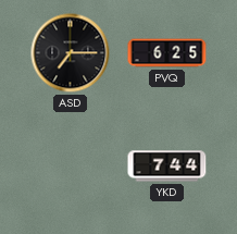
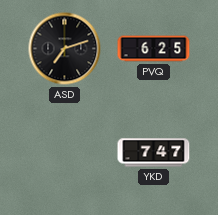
ASD: 7:15 -> 7:12
YKD: 7:44 -> 7:47
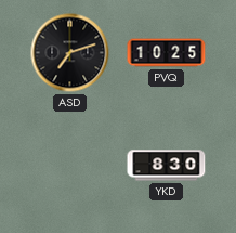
PVQ: 6:25 -> 10:25
YKD: 7:47 -> 8:30
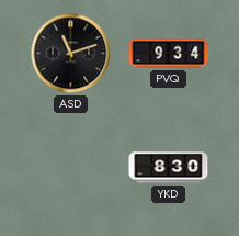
ASD: 7:12 -> 11:12
PVQ: 10:25 -> 9:34
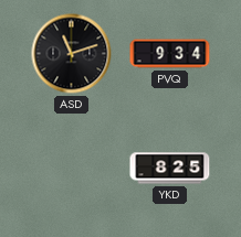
YKD: 8:30 -> 8:25
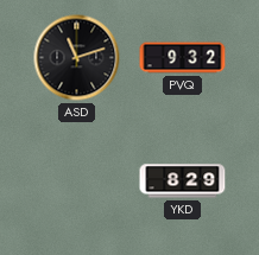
PVQ: 9:34 -> 9:32
YKD: 8:25 -> 8:29
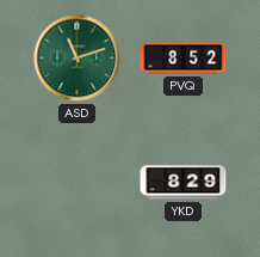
ASD dial: black -> green
PVQ: 9:32 -> 8:52
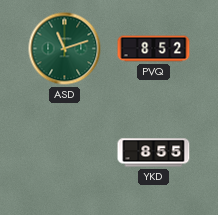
YKD: 8:29 -> 8:55
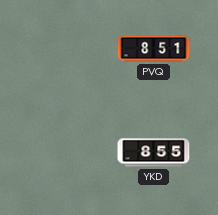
ASD: 11:12 -> none
PVQ: 8:52 -> 8:51
